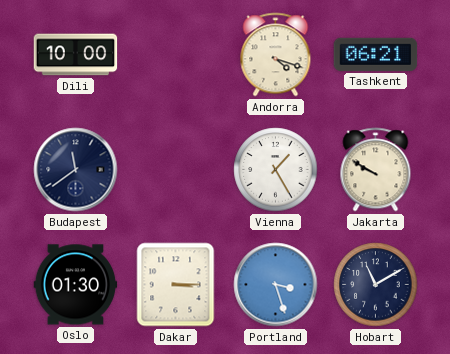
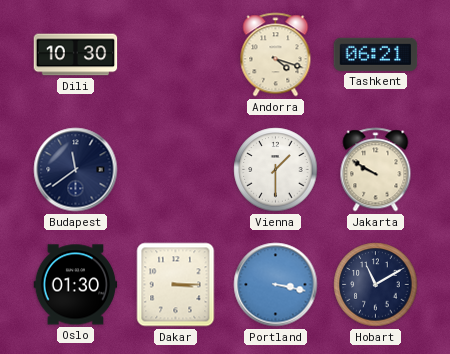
Dili: 10:00 -> 10:30
Vienna: 1:25 -> 1:30
Portland: 3:27 -> 3:17
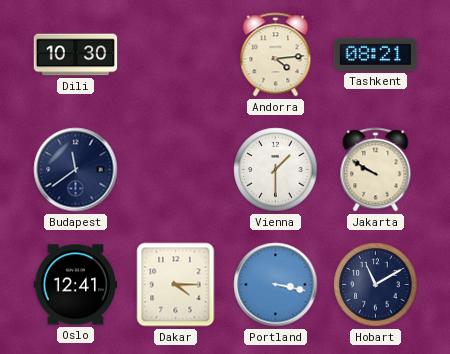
Andorra: 4:18 -> 4:14
Tashkent: 06:21 -> 08:21
Oslo: 01:30 -> 12:41
Dakar: 3:15 -> 4:15
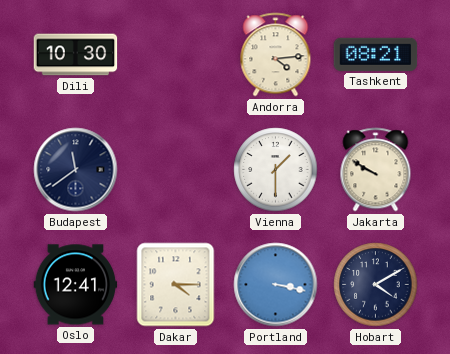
Hobart: 11:10 -> 4:10
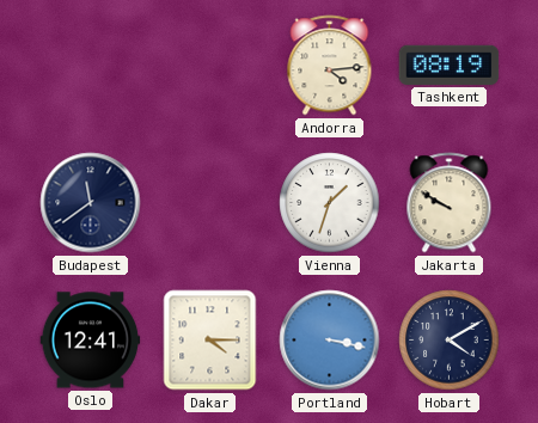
Dili: 10:30 -> none
Tashkent: 08:21 -> 08:19
Vienna: 1:30 -> 1:33
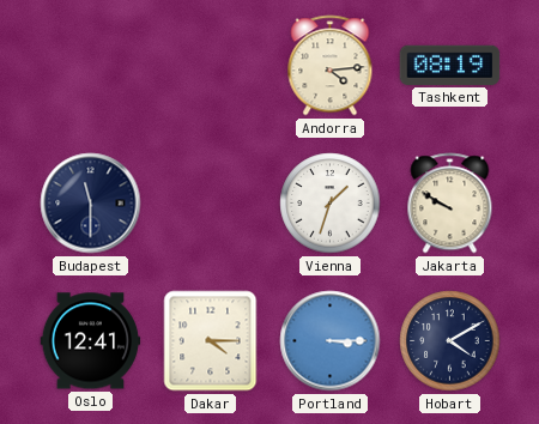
Budapest: 11:39 -> 11:30
Portland: 3:17 -> 3:15
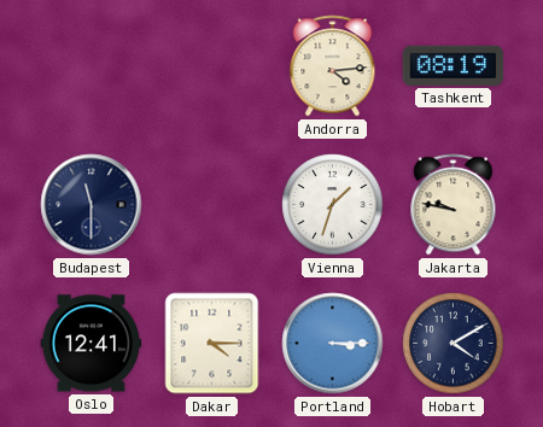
Jakarta: 9:50 -> 9:47
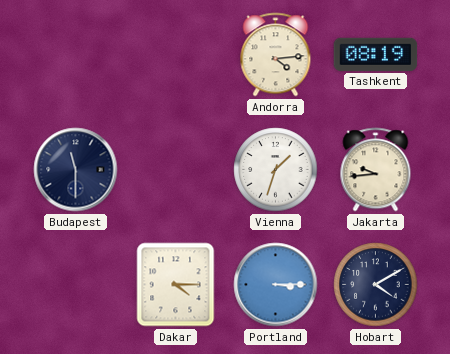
Jakarta: 9:47 -> 9:44
Oslo: 12:41 -> none
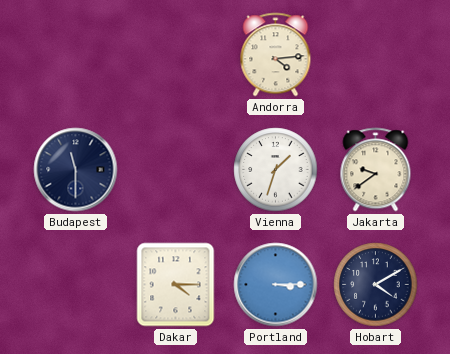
Tashkent: 08:19 -> none
Jakarta: 9:44 -> 9:39
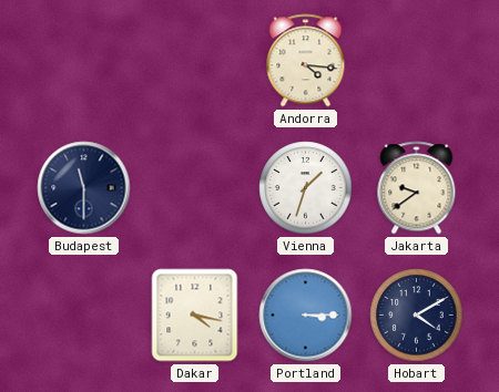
Andorra: 4:14 -> 4:16
Dakar: 4:15 -> 4:17
